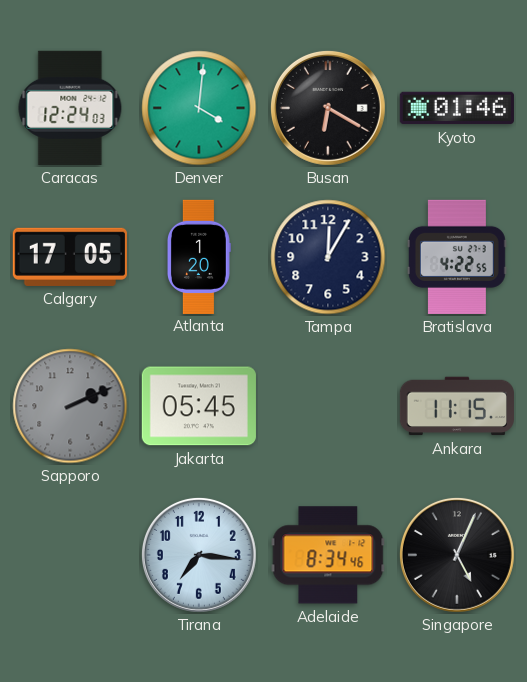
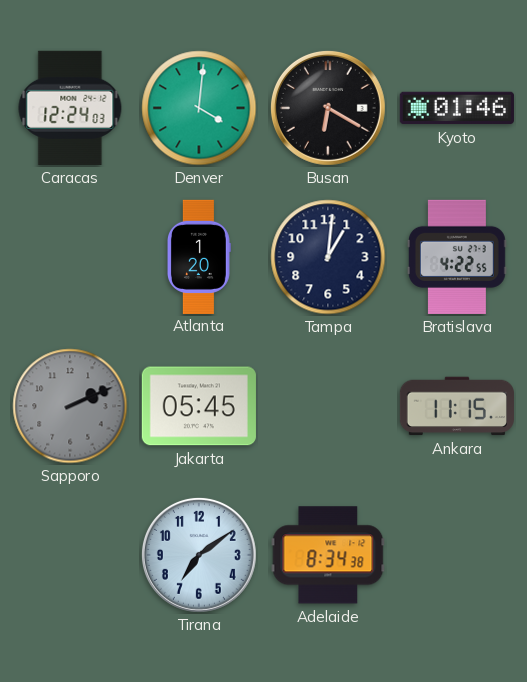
Calgary: 17:05 -> none
Tampa: 12:05 -> 1:01
Tirana: 7:16 -> 7:09
Adelaide: 8:34:46 -> 8:34:38
Singapore: 5:04 -> none
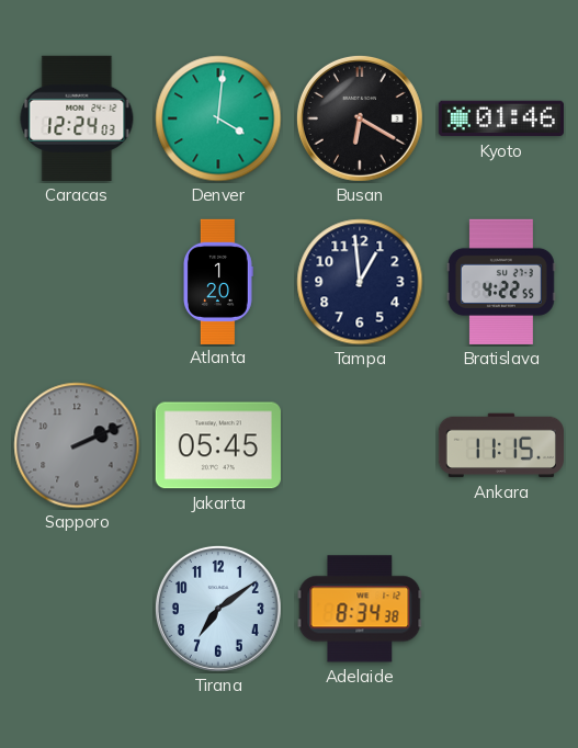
Tampa: 1:01 -> 12:59
